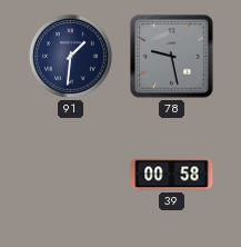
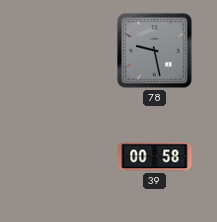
91: 1:31 -> none
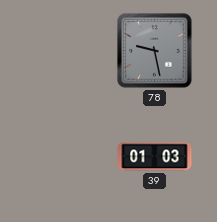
39: 00:58 -> 01:03
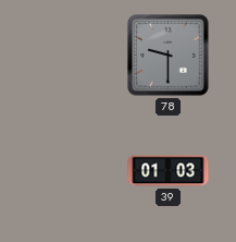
78: 9:28 -> 9:30
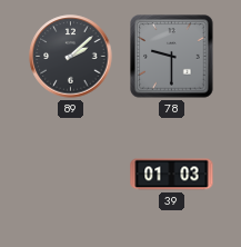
89: none -> 2:08
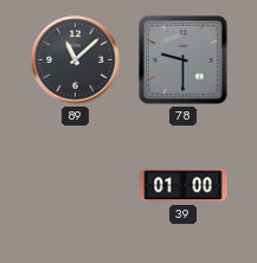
89: 2:08 -> 11:08
39: 01:03 -> 01:00
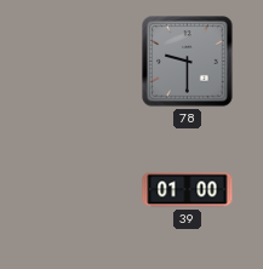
89: 11:08 -> none
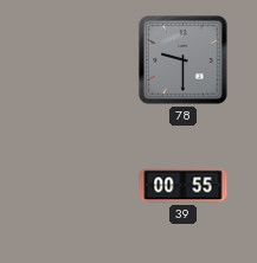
39: 01:00 -> 00:55
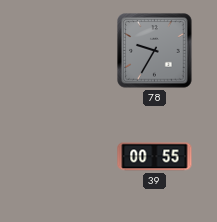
78: 9:30 -> 9:35
